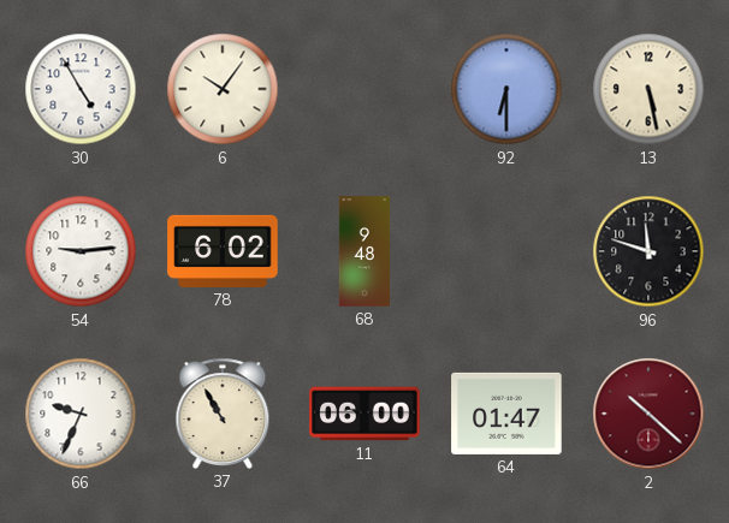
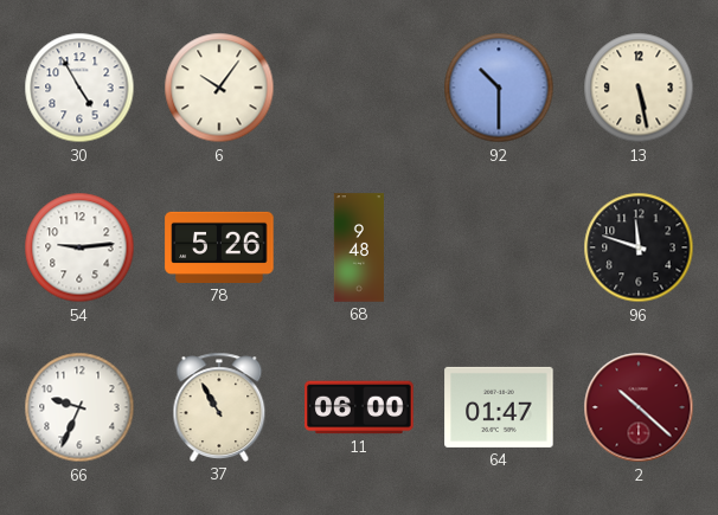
92: 6:30 -> 10:30
78: 6:02 -> 5:26
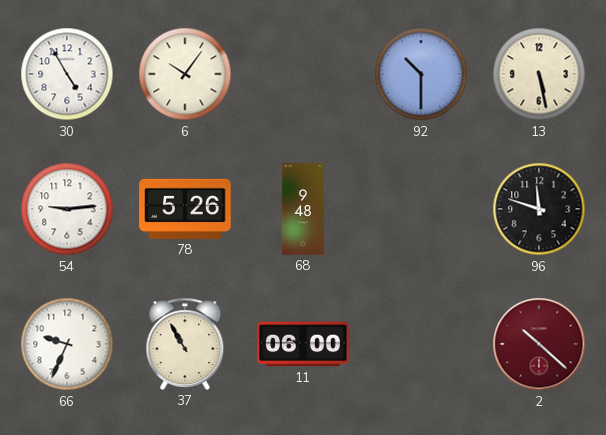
64: 01:47 -> none
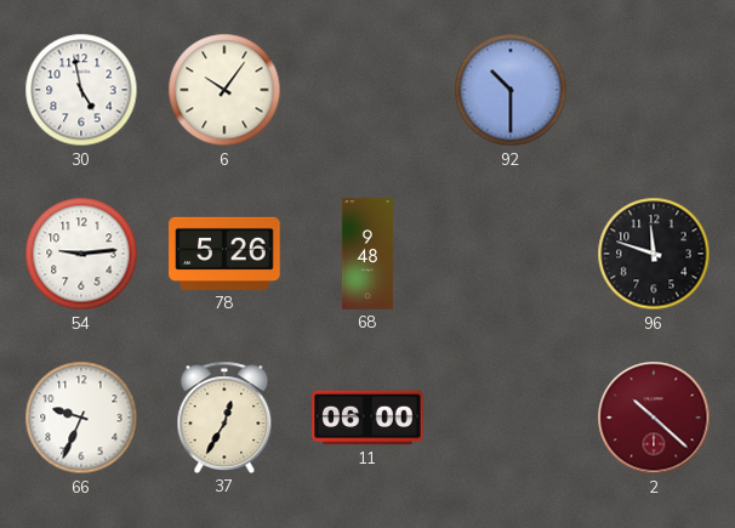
30: 4:55 -> 4:58
13: 5:28 -> none
37: 10:55 -> 12:35
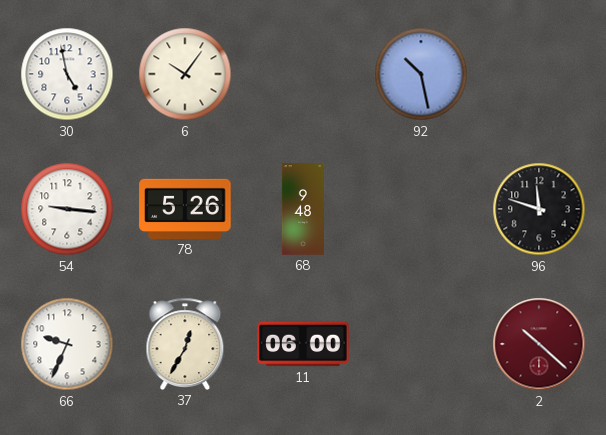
92: 10:30 -> 10:28
54: 9:14 -> 9:16
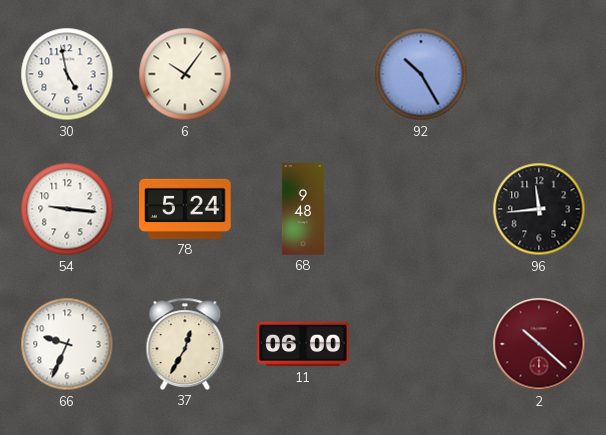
92: 10:28 -> 10:25
78: 5:26 -> 5:24
96: 11:48 -> 11:44
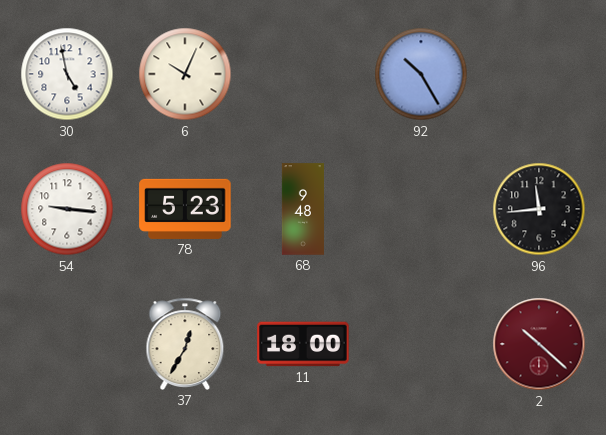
6: 10:06 -> 10:04
78: 5:24 -> 5:23
66: 9:34 -> none
11: 06:00 -> 18:00
